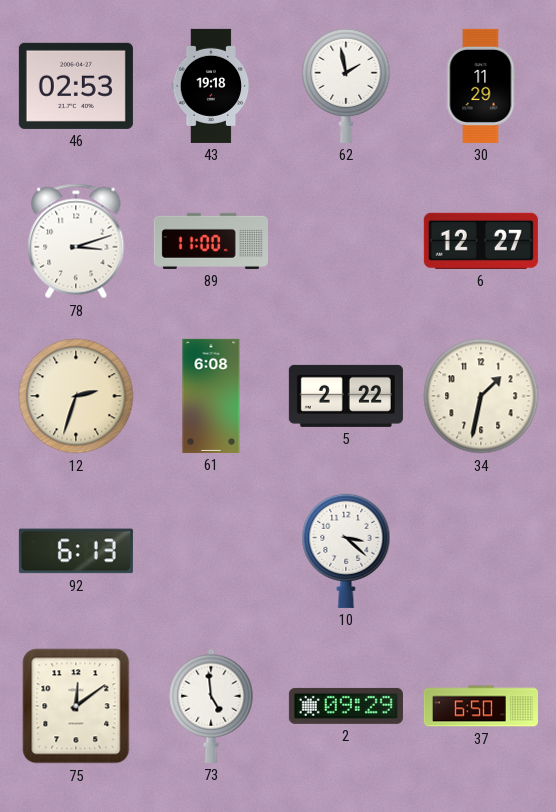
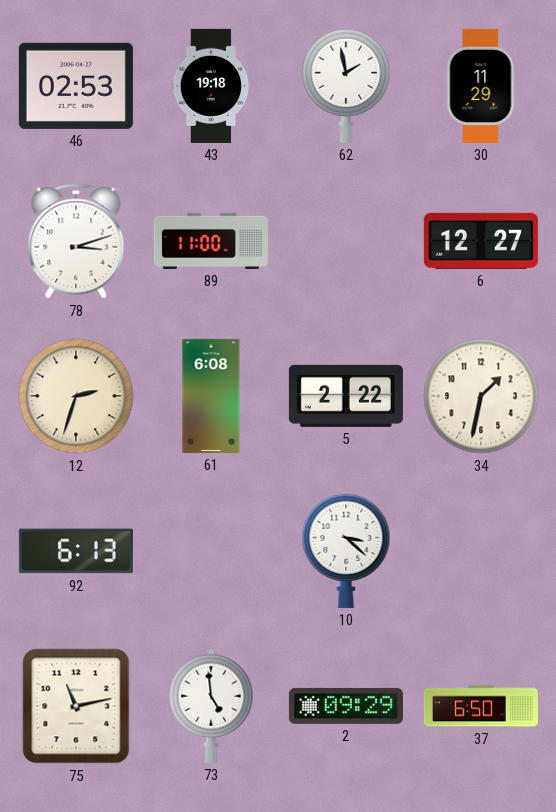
75: 12:09 -> 11:13
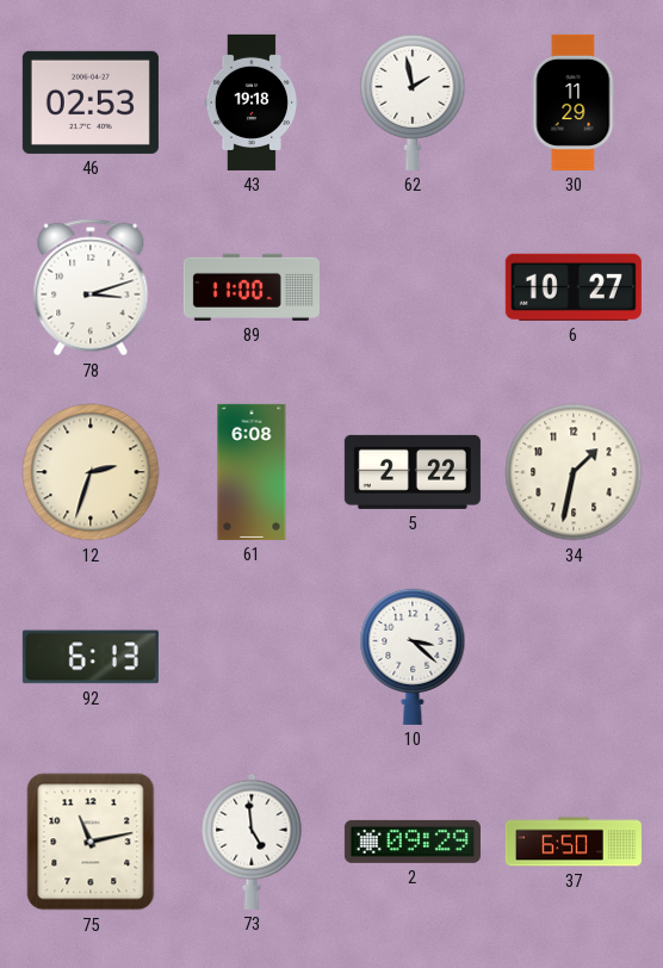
6: 12:27 -> 10:27
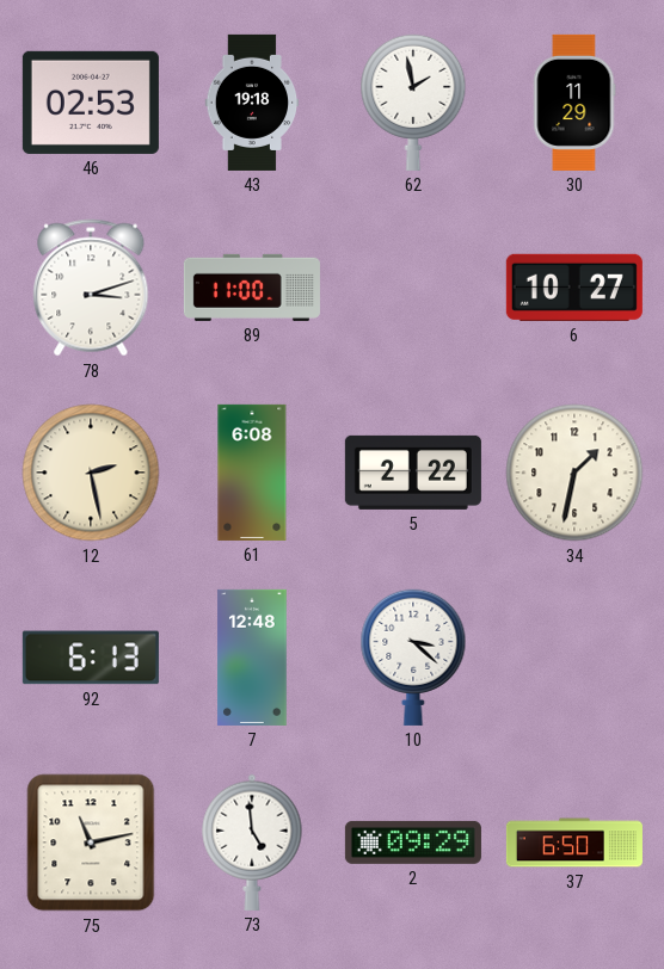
12: 2:33 -> 2:28
7: none -> 12:48
